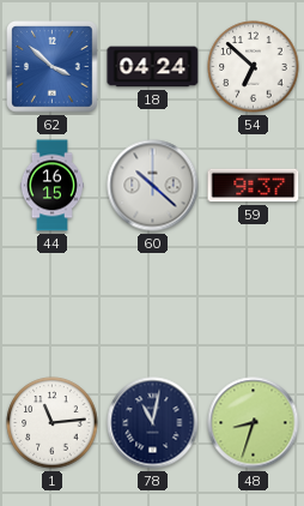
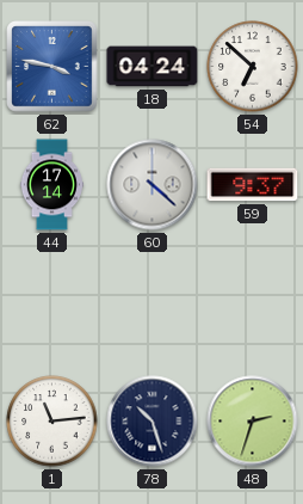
62: 3:52 -> 3:47
44: 16:15 -> 17:14
60: 10:22 -> 4:22
78: 11:02 -> 10:27
48: 8:33 -> 2:33
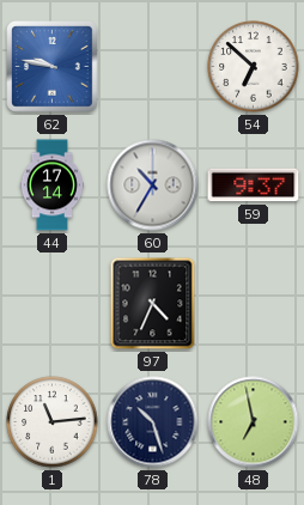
62: 3:47 -> 9:47
18: 04:24 -> none
60: 4:22 -> 10:35
97: none -> 4:34
48: 2:33 -> 6:58
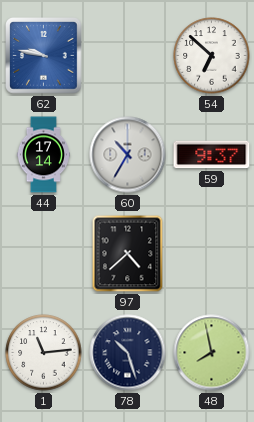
97: 4:34 -> 4:38
48: 6:58 -> 7:58
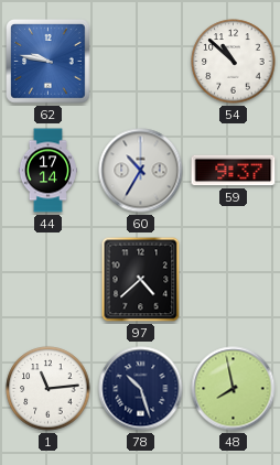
54: 6:52 -> 10:52
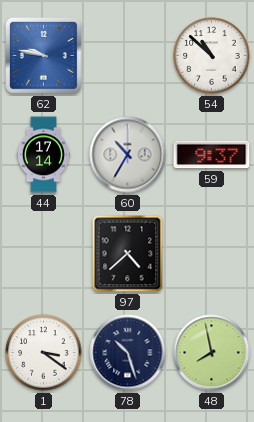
1: 11:14 -> 3:21
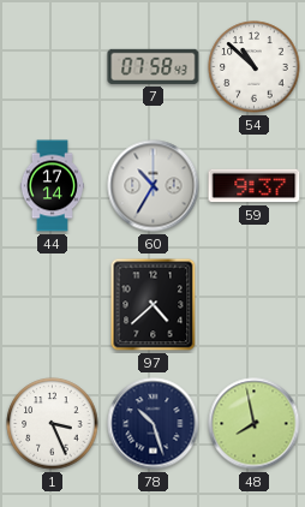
62: 9:47 -> none
7: none -> 07:58
1: 3:21 -> 3:26
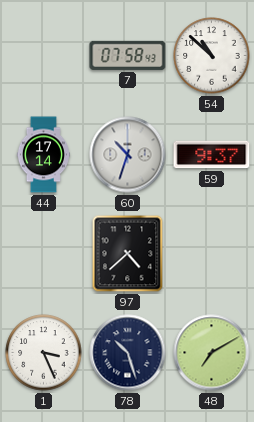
60: 10:35 -> 10:33
48: 7:58 -> 7:10
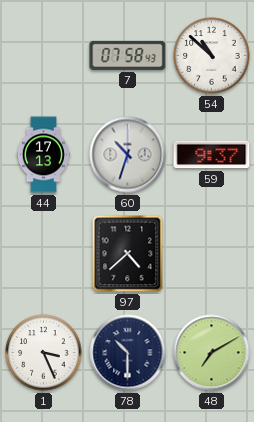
44: 17:14 -> 17:13
78: 10:27 -> 10:30
